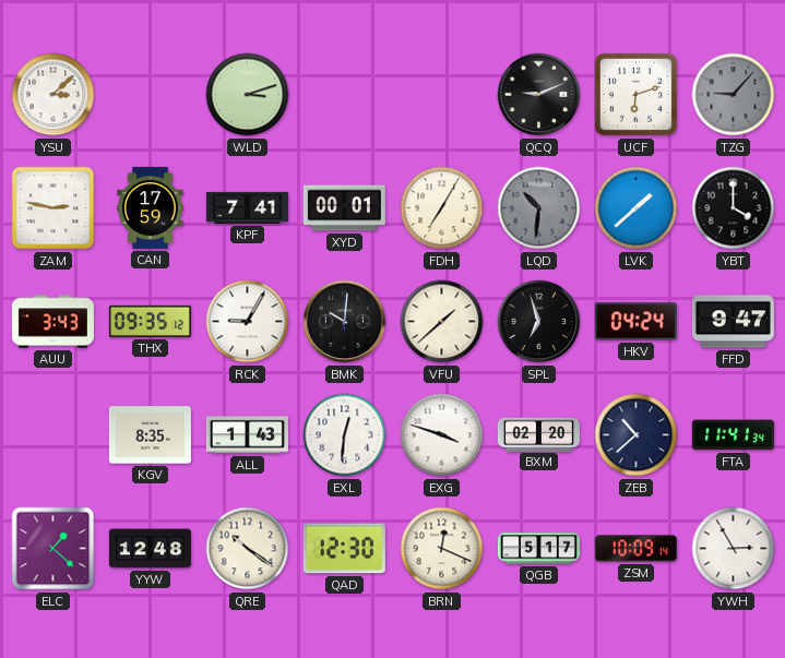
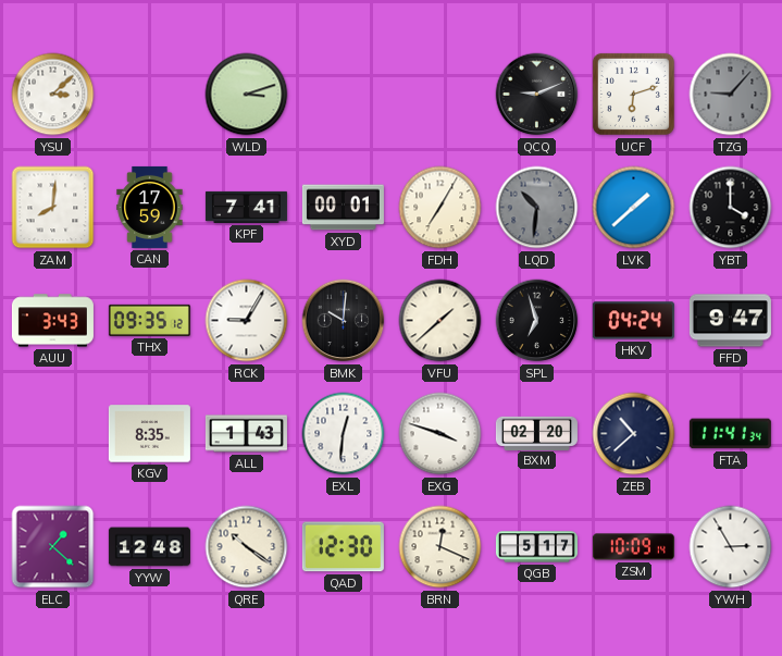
ZAM: 2:47 -> 8:01
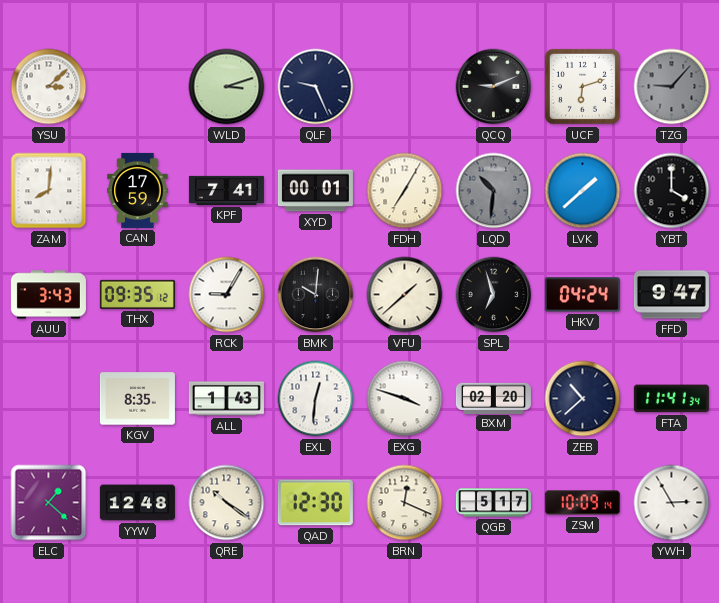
QLF: none -> 9:26
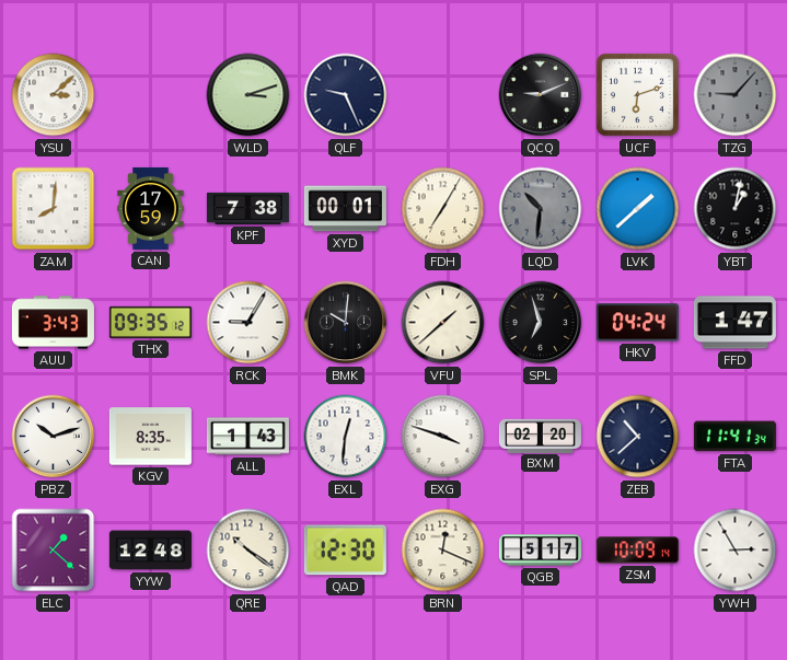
KPF: 7:41 -> 7:38
YBT: 4:00 -> 1:02
FFD: 9:47 -> 1:47
PBZ: none -> 10:12
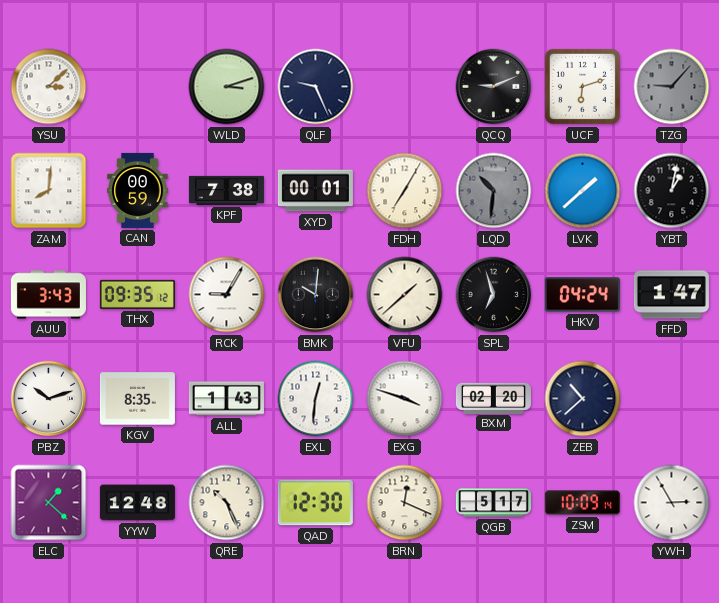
CAN: 17:59 -> 00:59
FTA: 11:41 -> none
QRE: 10:21 -> 10:26
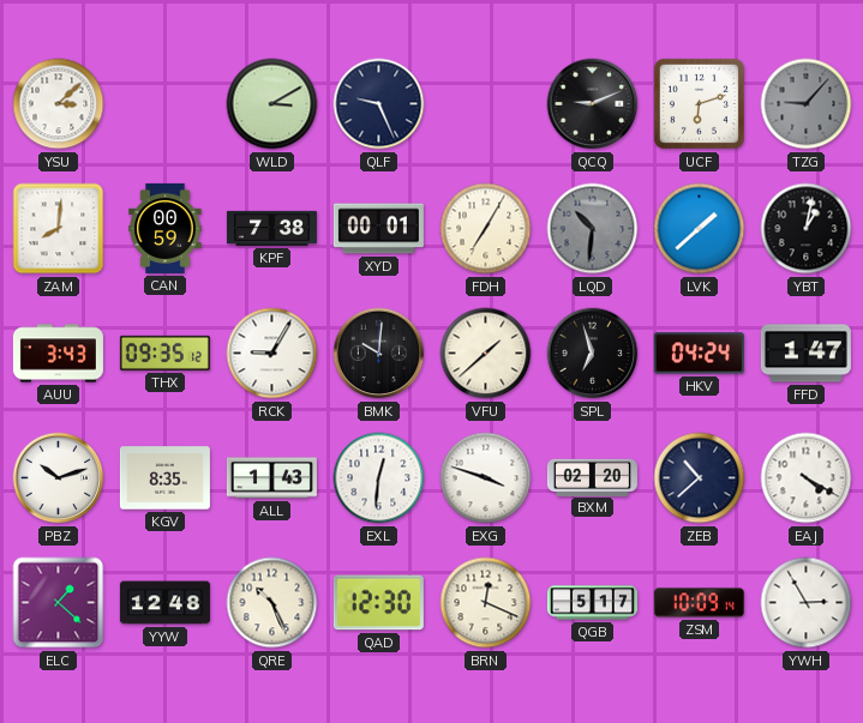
WLD: 3:12 -> 3:10
EAJ: none -> 4:20
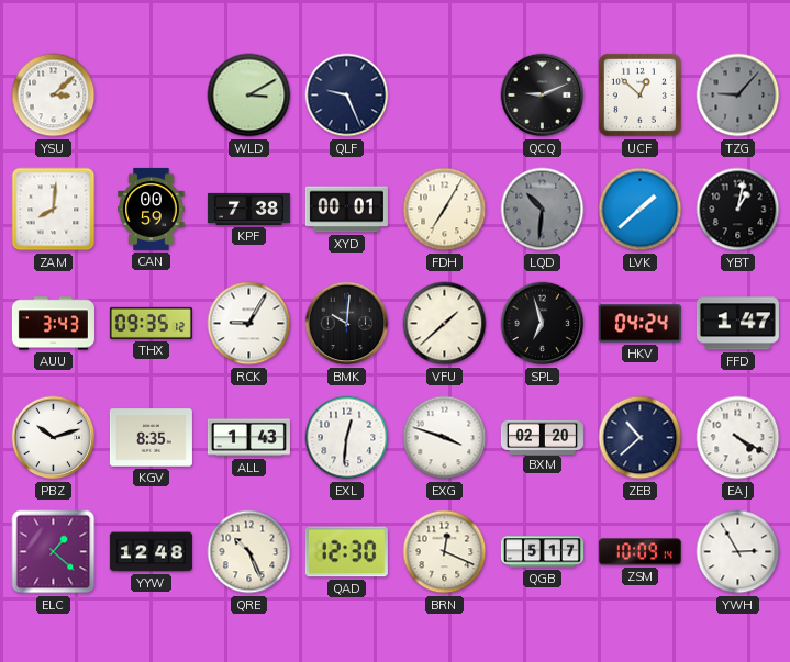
UCF: 6:12 -> 12:52
